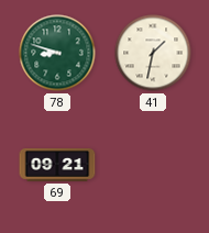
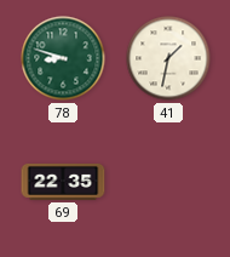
69: 09:21 -> 22:35
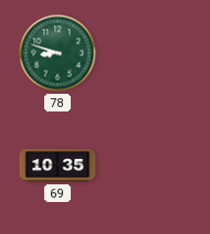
41: 1:32 -> none
69: 22:35 -> 10:35
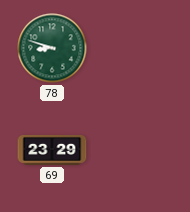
69: 10:35 -> 23:29
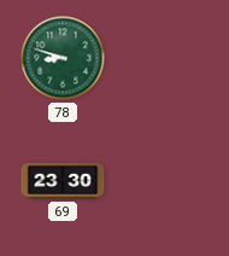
69: 23:29 -> 23:30
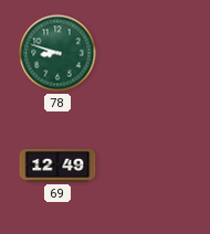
69: 23:30 -> 12:49
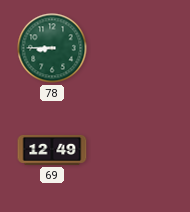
78: 8:48 -> 8:45
